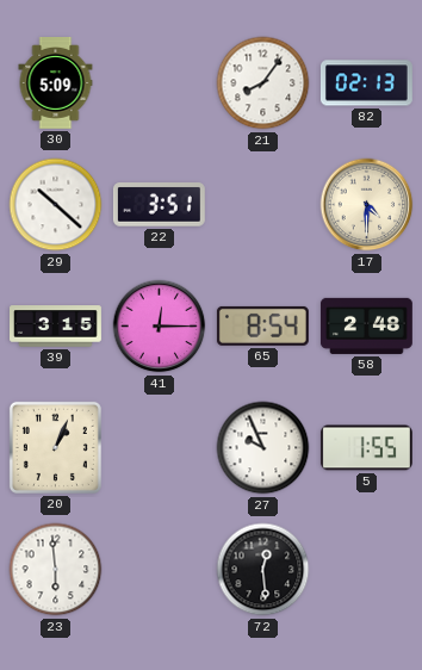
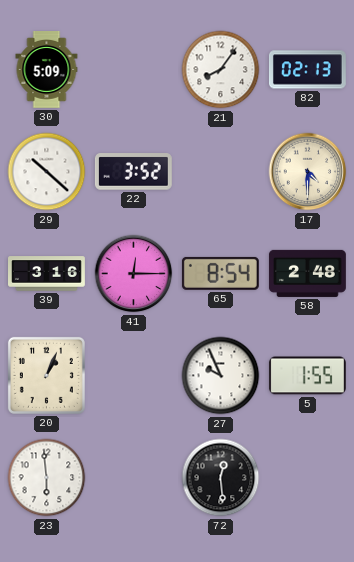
22: 3:51 -> 3:52
39: 3:15 -> 3:16
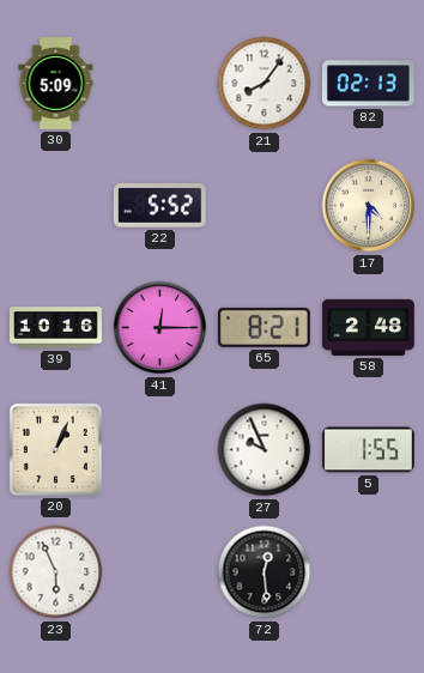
29: 10:22 -> none
22: 3:52 -> 5:52
39: 3:16 -> 10:16
65: 8:54 -> 8:21
23: 5:59 -> 5:56
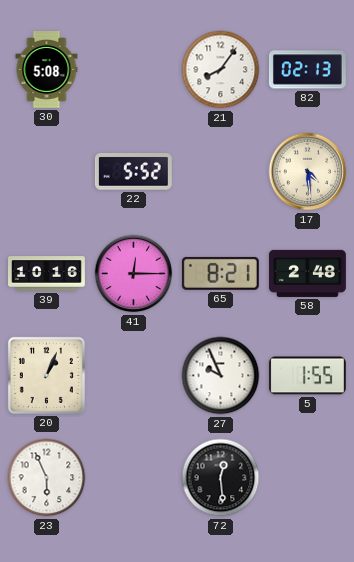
30: 5:09 -> 5:08
17: 4:30 -> 4:29
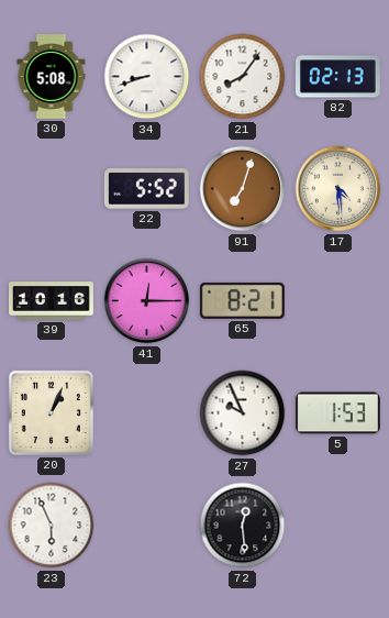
34: none -> 8:42
91: none -> 7:03
58: 2:48 -> none
5: 1:55 -> 1:53
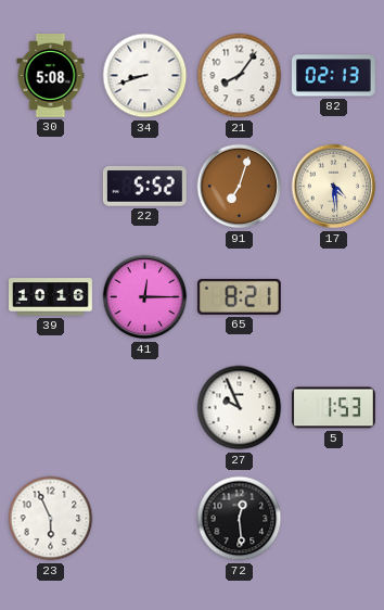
20: 1:04 -> none
